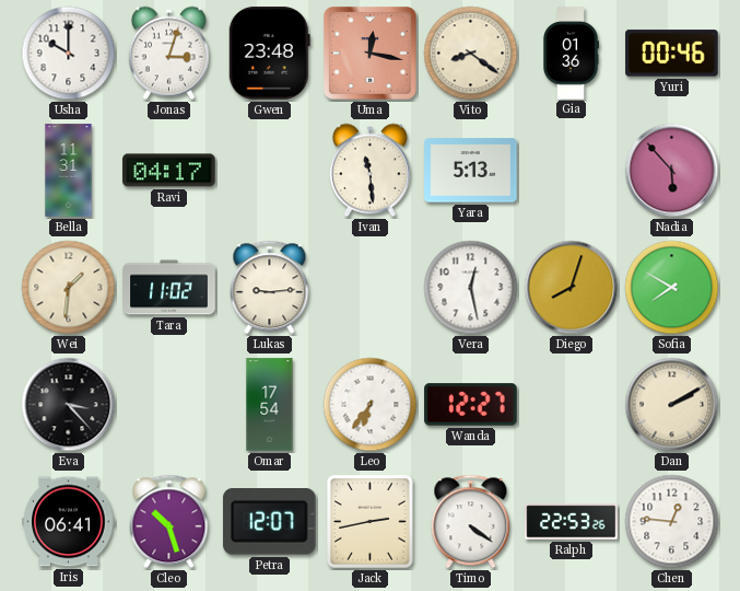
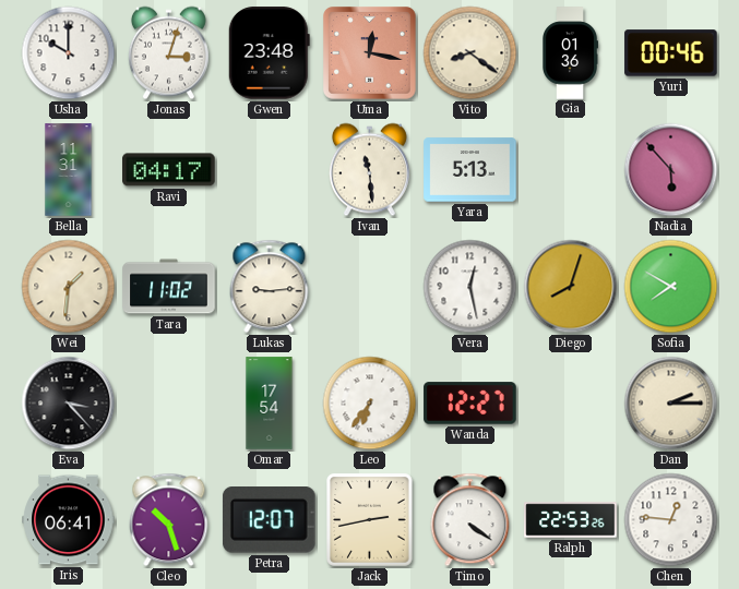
Dan: 2:10 -> 2:15
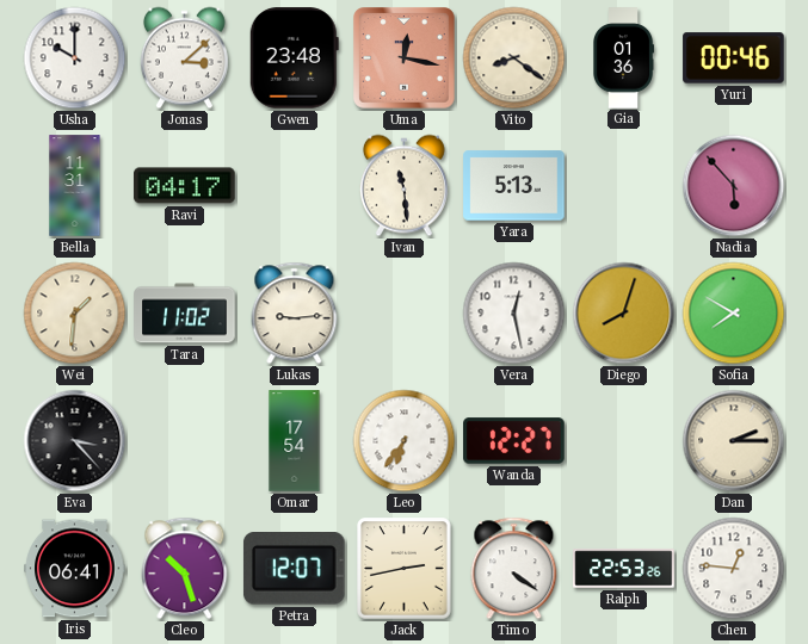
Jonas: 3:03 -> 3:08
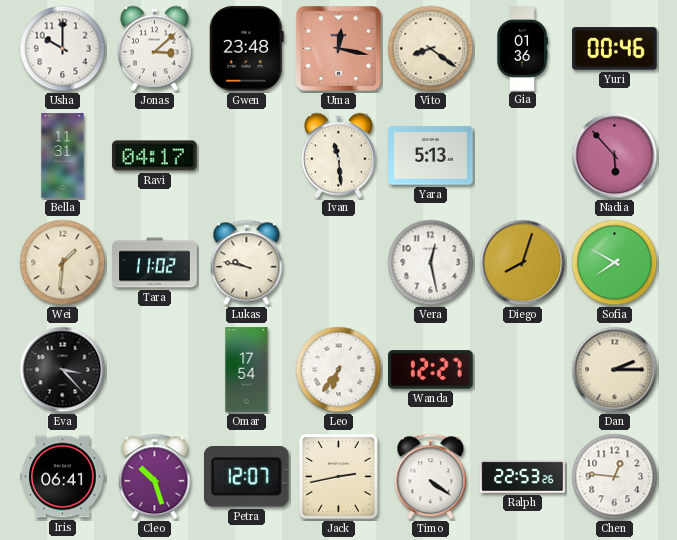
Lukas: 9:14 -> 9:47
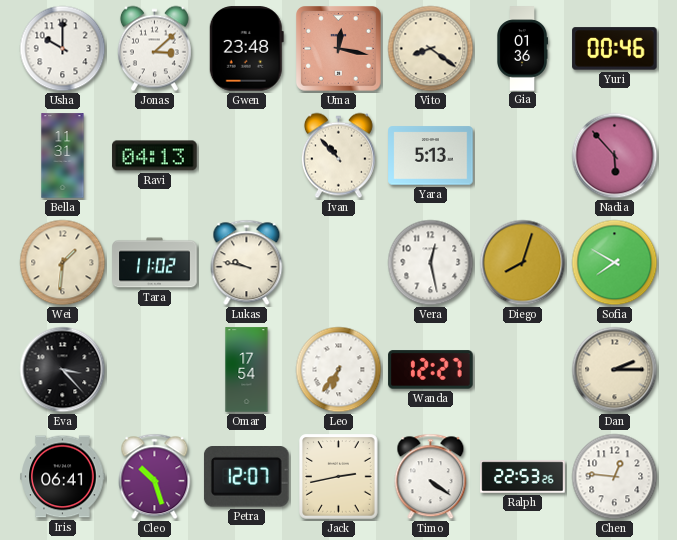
Ravi: 04:17 -> 04:13
Ivan: 11:29 -> 10:53
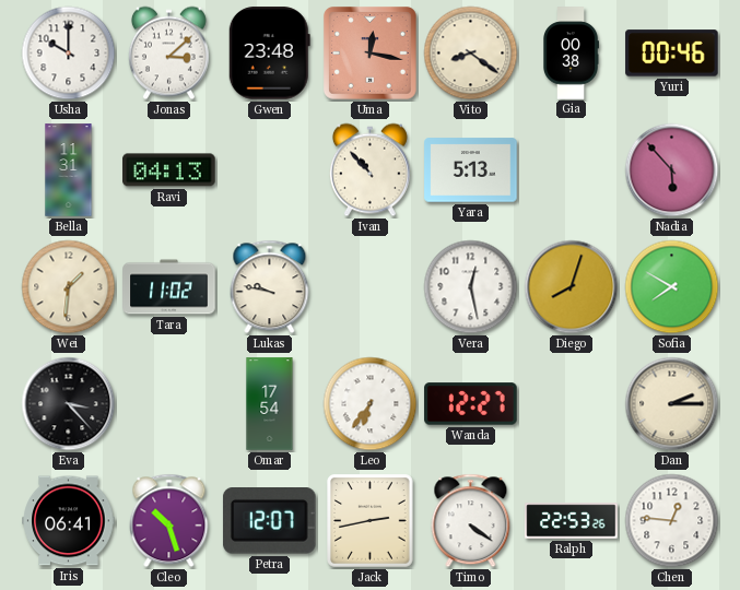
Gia: 01:36 -> 00:38
